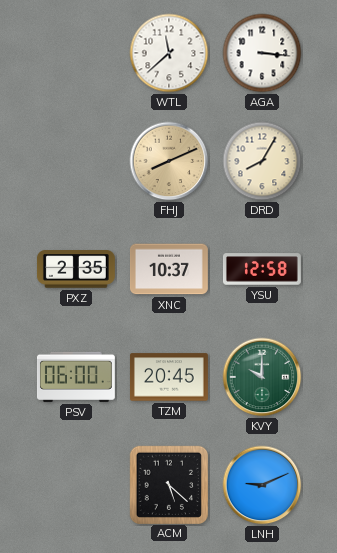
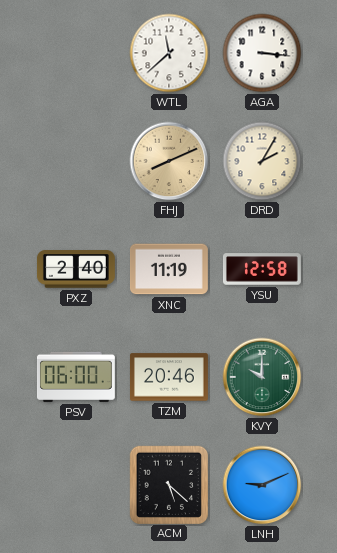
DRD: 8:05 -> 2:05
PXZ: 2:35 -> 2:40
XNC: 10:37 -> 11:19
TZM: 20:45 -> 20:46
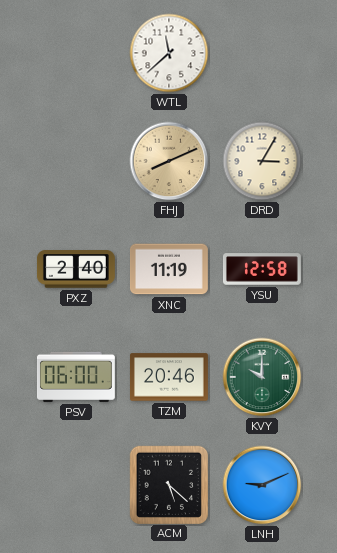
AGA: 3:16 -> none
DRD: 2:05 -> 3:05
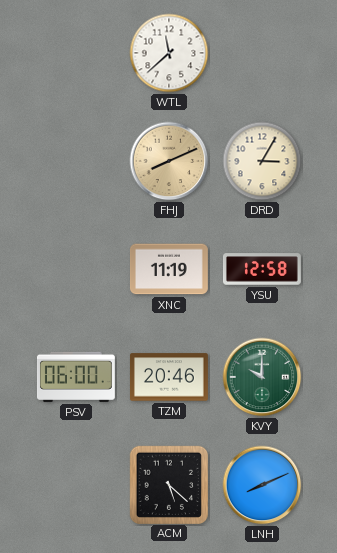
PXZ: 2:40 -> none
LNH: 9:11 -> 8:11
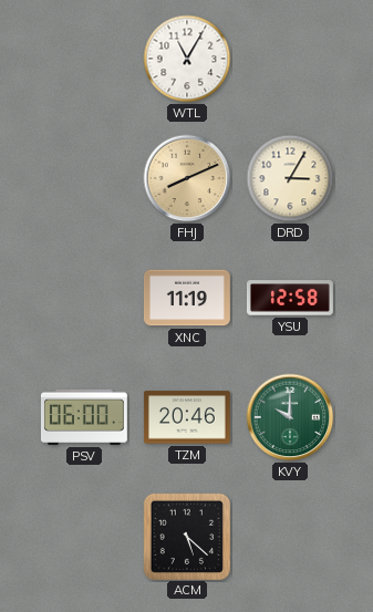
WTL: 11:38 -> 11:05
LNH: 8:11 -> none
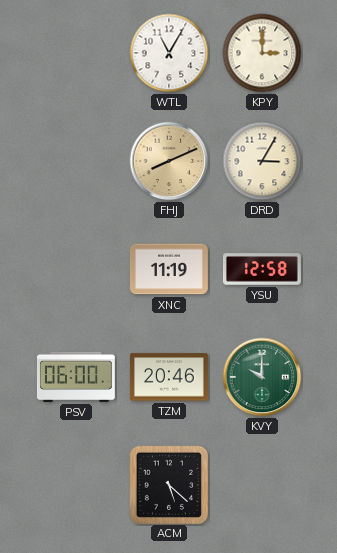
KPY: none -> 3:00
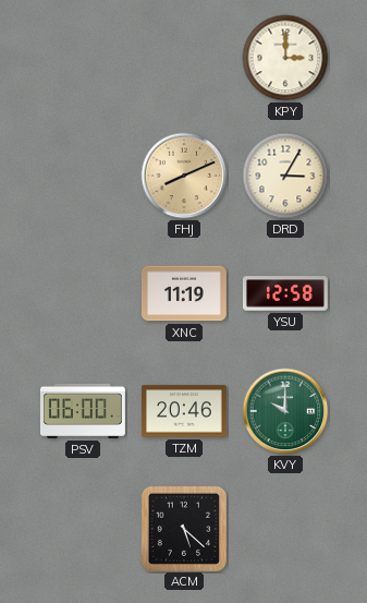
WTL: 11:05 -> none
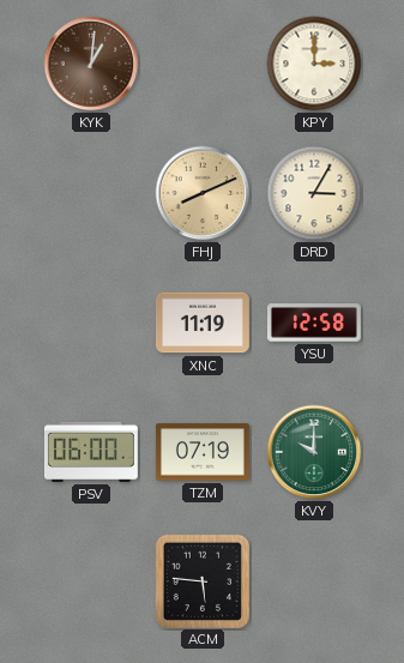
KYK: none -> 1:01
TZM: 20:46 -> 07:19
ACM: 5:22 -> 5:46
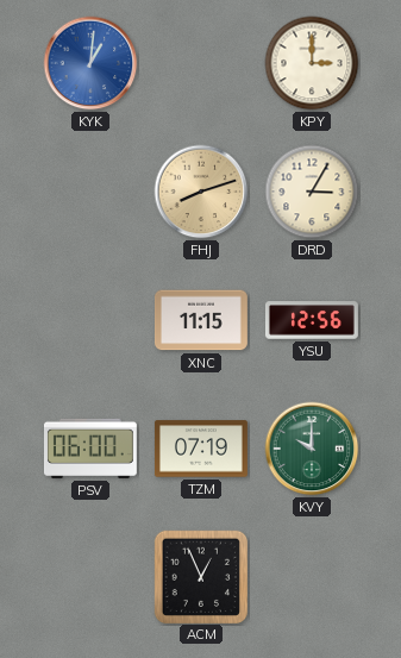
KYK dial: brown -> blue
FHJ: 8:11 -> 8:12
XNC: 11:19 -> 11:15
YSU: 12:58 -> 12:56
ACM: 5:46 -> 12:56
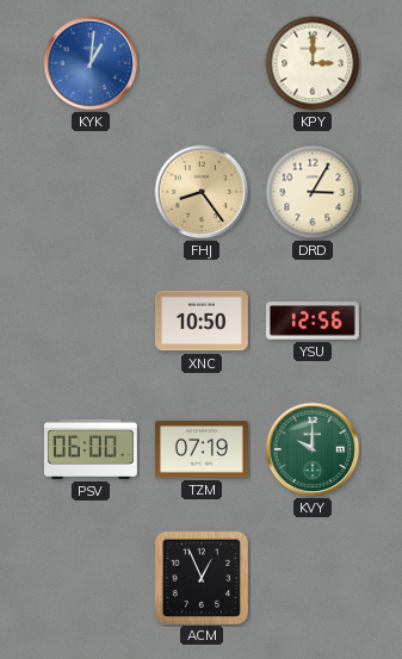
FHJ: 8:12 -> 8:24
XNC: 11:15 -> 10:50
